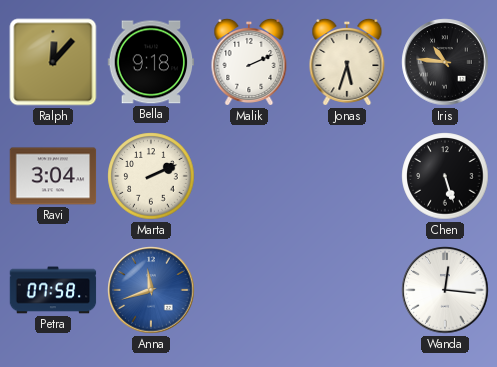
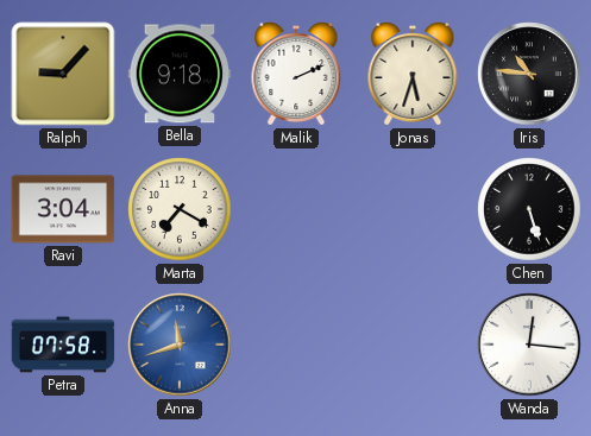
Ralph: 12:07 -> 9:07
Marta: 2:11 -> 7:20
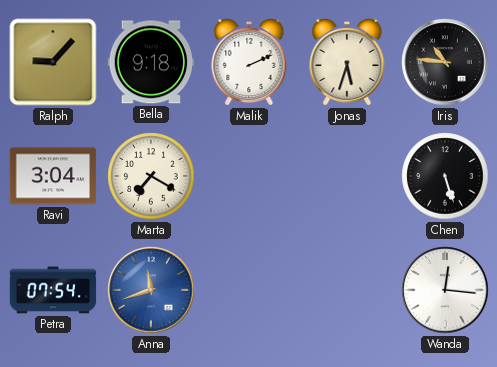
Petra: 07:58 -> 07:54
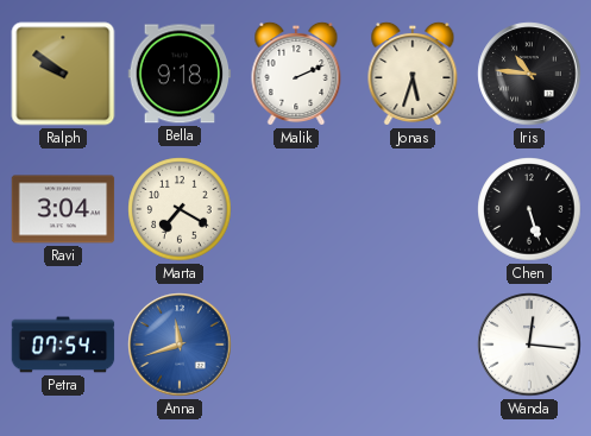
Ralph: 9:07 -> 9:51
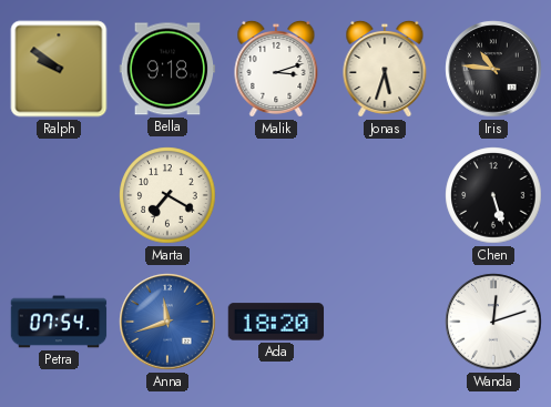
Malik: 2:11 -> 3:12
Ravi: 3:04 -> none
Ada: none -> 18:20
Wanda: 12:16 -> 12:12
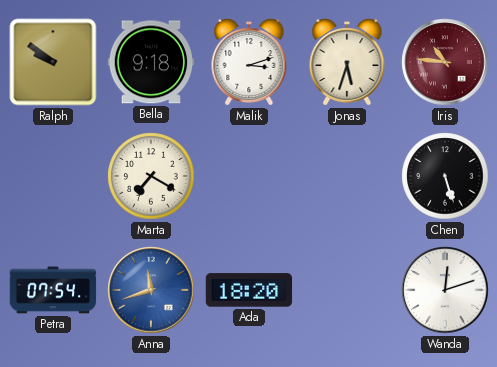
Iris dial: black -> burgundy
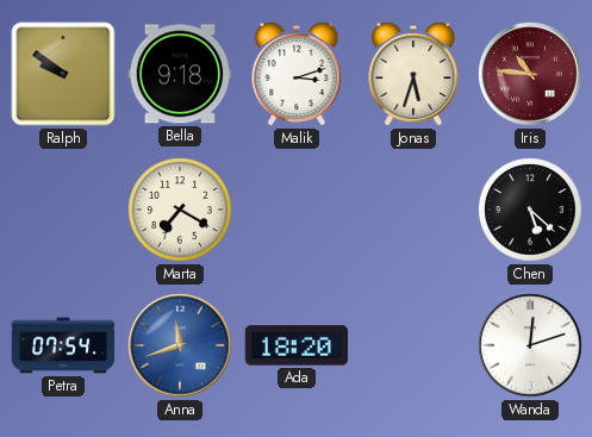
Chen: 5:27 -> 5:22
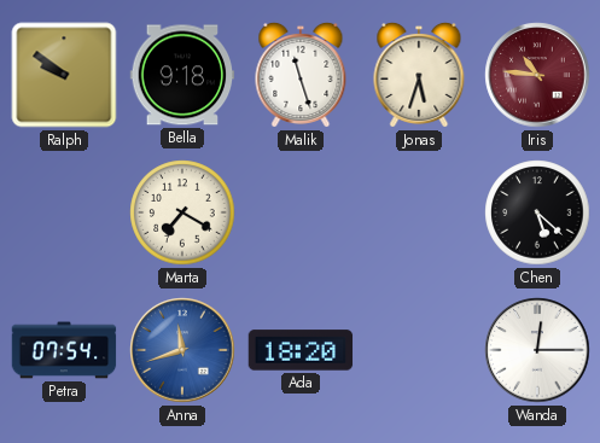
Malik: 3:12 -> 11:27
Wanda: 12:12 -> 12:15
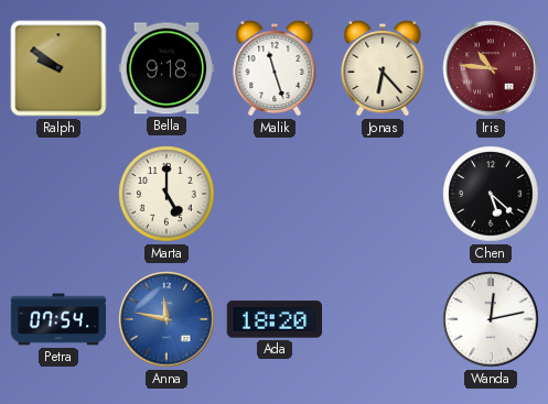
Jonas: 5:33 -> 6:23
Marta: 7:20 -> 5:00
Anna: 11:42 -> 11:47
Wanda: 12:15 -> 12:13
